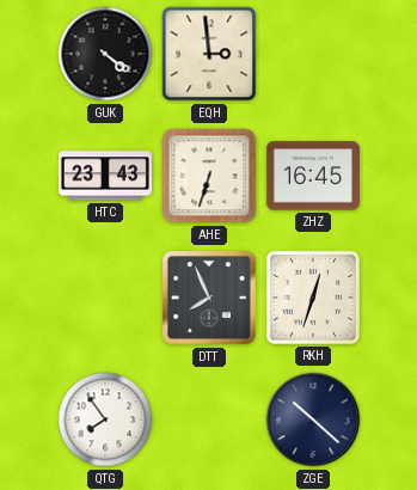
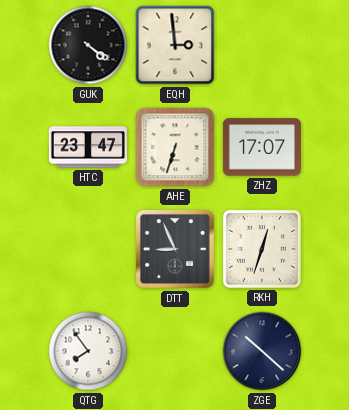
HTC: 23:43 -> 23:47
ZHZ: 16:45 -> 17:07
DTT: 7:56 -> 8:56
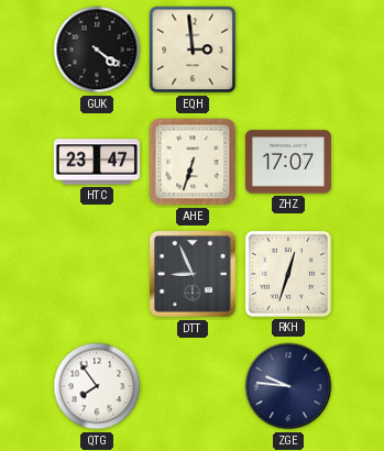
ZGE: 10:22 -> 9:46
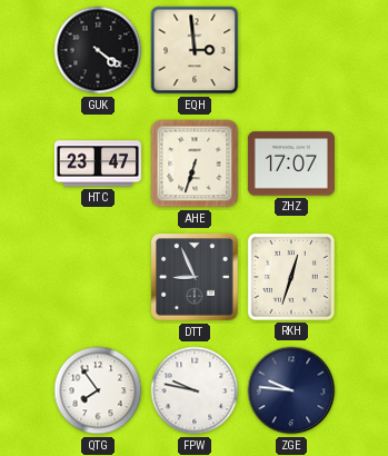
FPW: none -> 9:47
